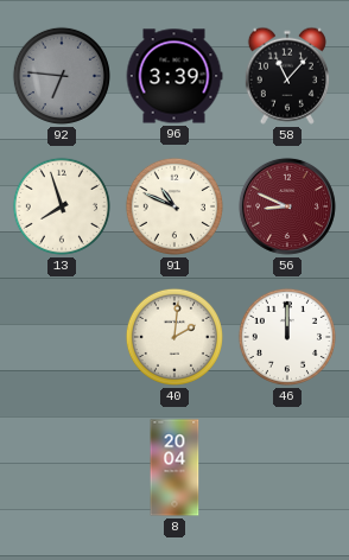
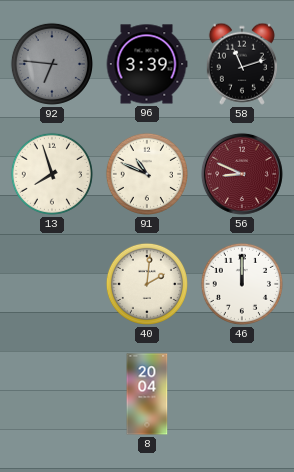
58: 11:07 -> 11:12
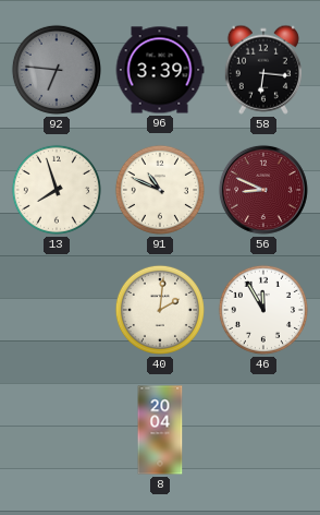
58: 11:12 -> 6:16
46: 12:00 -> 11:55
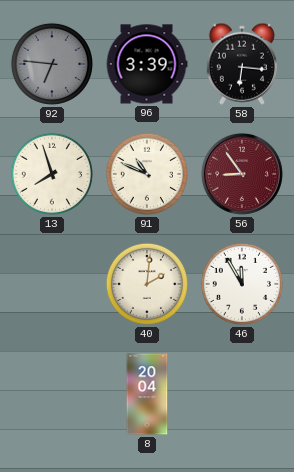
56: 8:49 -> 8:54
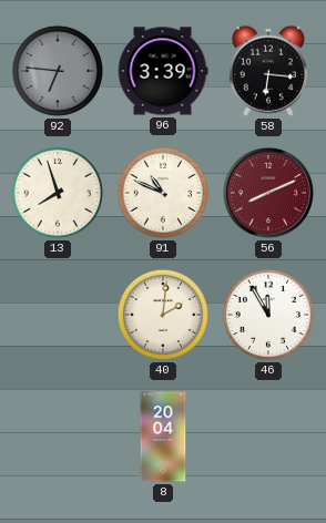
56: 8:54 -> 8:11
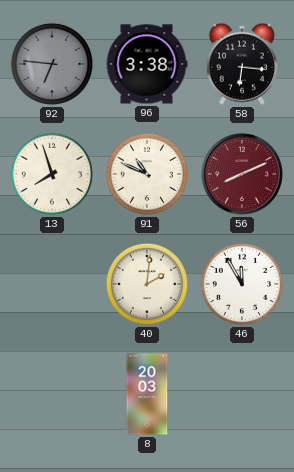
96: 3:39 -> 3:38
8: 20:04 -> 20:03
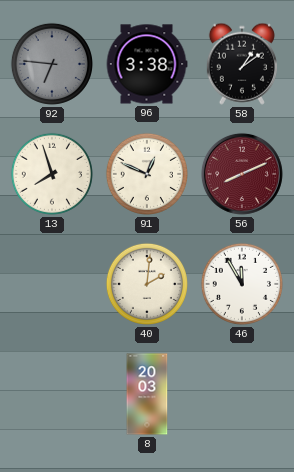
58: 6:16 -> 1:09
91: 10:49 -> 12:49
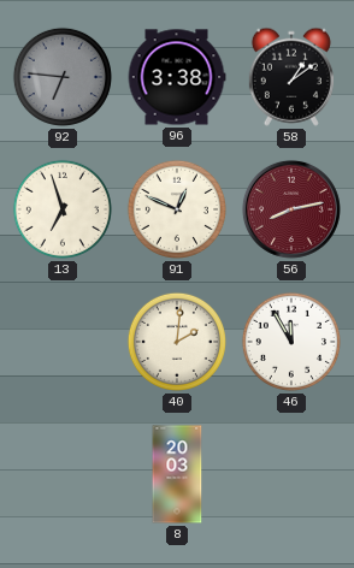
13: 7:57 -> 6:57
56: 8:11 -> 8:13
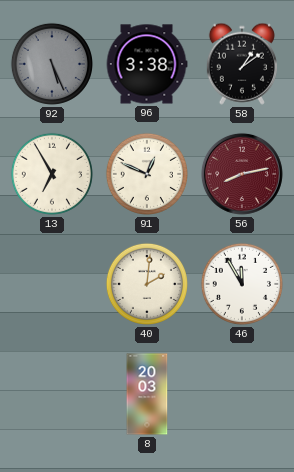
92: 6:46 -> 5:26
13: 6:57 -> 6:55
